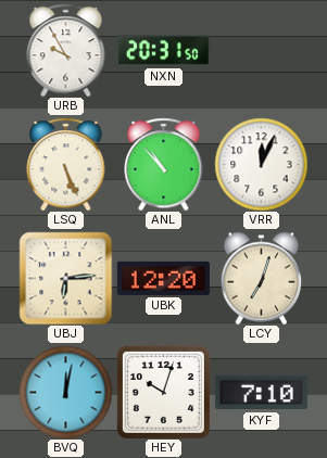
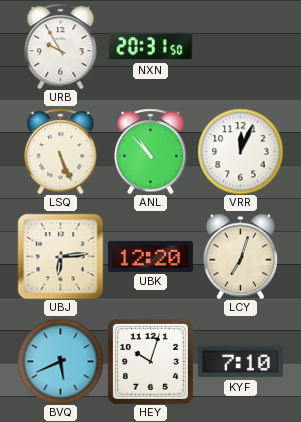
BVQ: 12:02 -> 5:41
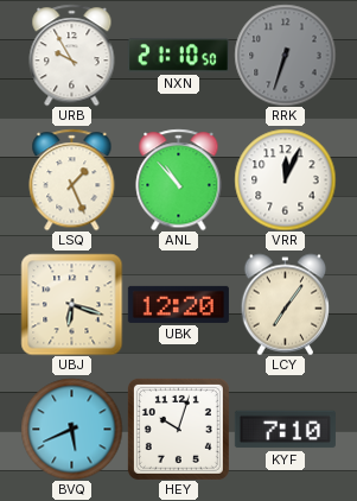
NXN: 20:31 -> 21:10
RRK: none -> 6:33
LSQ: 5:26 -> 1:26
UBJ: 6:14 -> 6:18
LCY: 7:03 -> 7:06
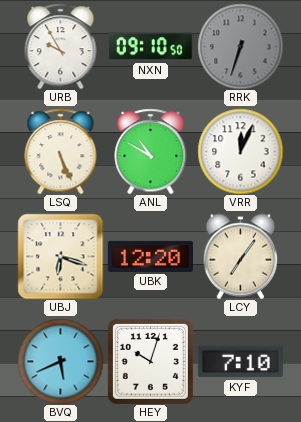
NXN: 21:10 -> 09:10
LSQ: 1:26 -> 5:26
ANL: 10:53 -> 10:50
